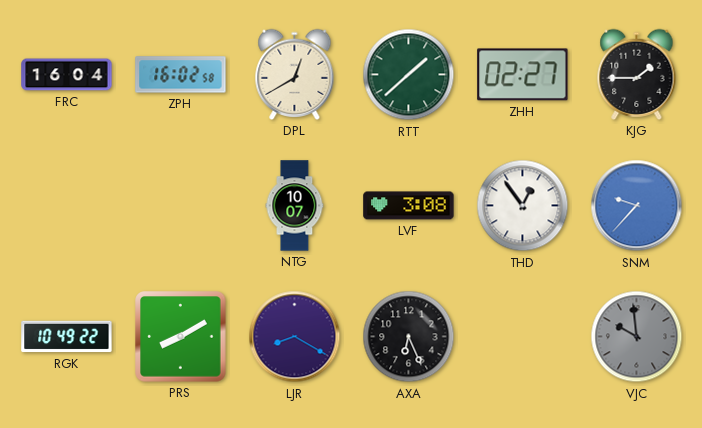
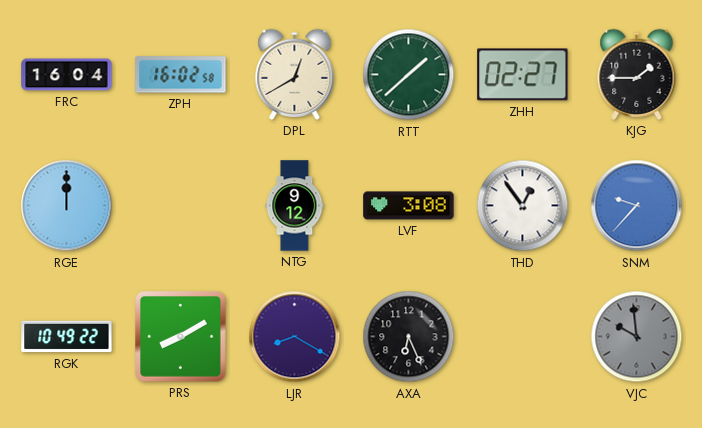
RGE: none -> 12:00
NTG: 10:07 -> 9:12
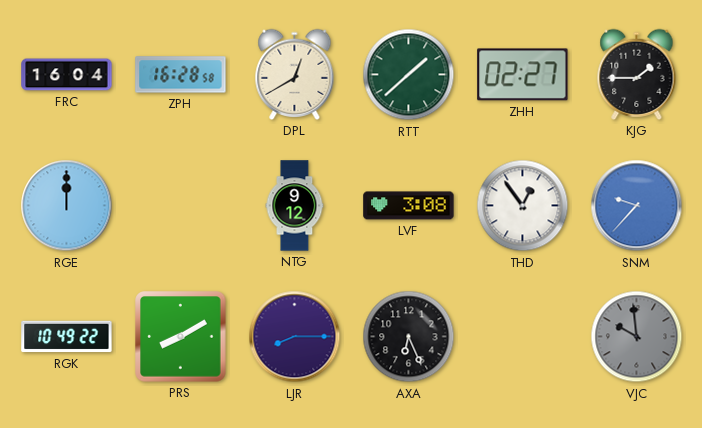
ZPH: 16:02 -> 16:28
LJR: 8:20 -> 8:15
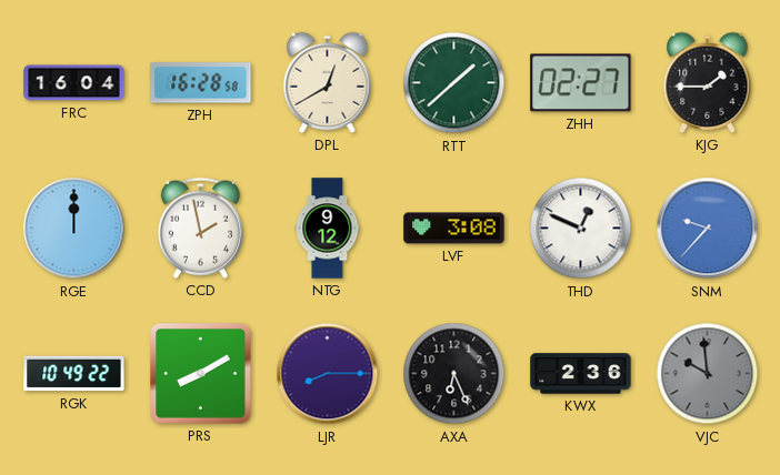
CCD: none -> 1:58
THD: 12:54 -> 12:49
KWX: none -> 2:36
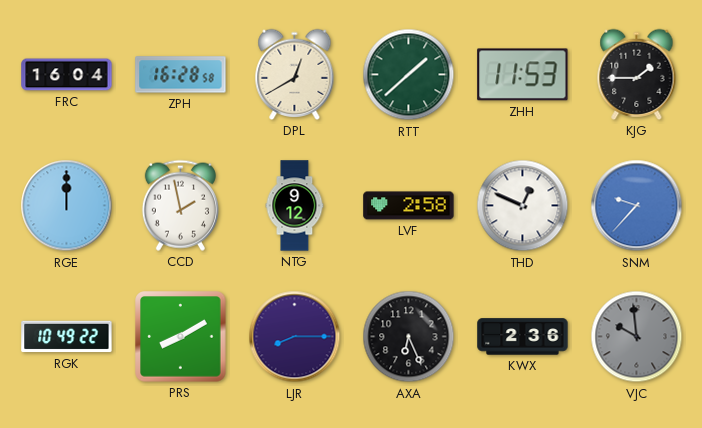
ZHH: 02:27 -> 11:53
LVF: 3:08 -> 2:58
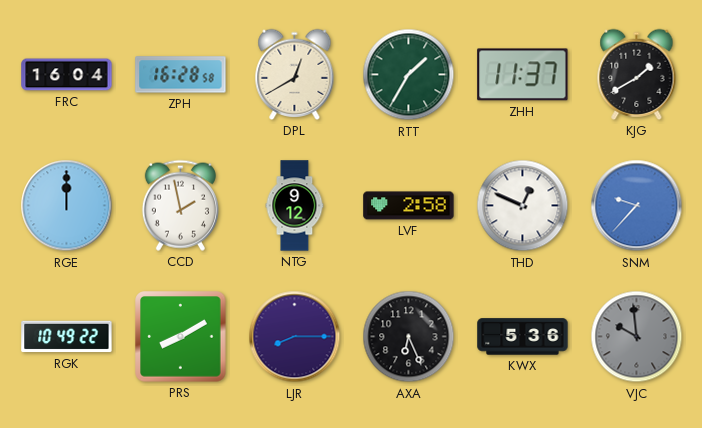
RTT: 1:38 -> 1:35
ZHH: 11:53 -> 11:37
KJG: 1:45 -> 1:40
KWX: 2:36 -> 5:36
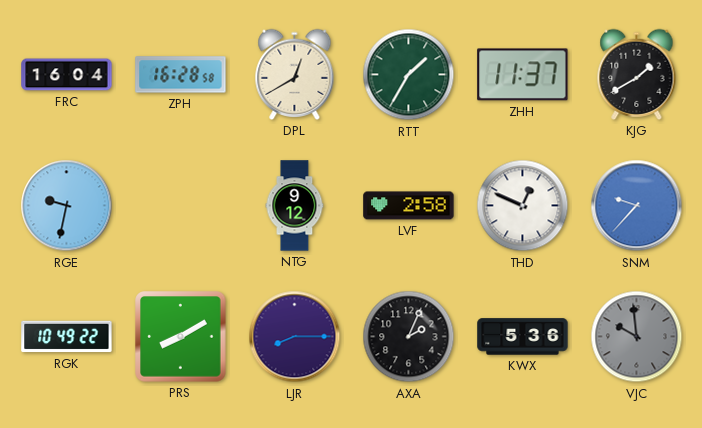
RGE: 12:00 -> 9:32
CCD: 1:58 -> none
AXA: 6:26 -> 2:04
